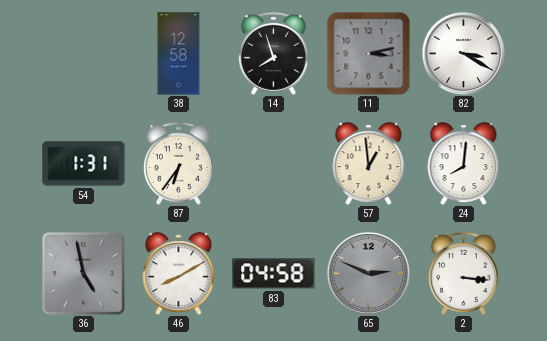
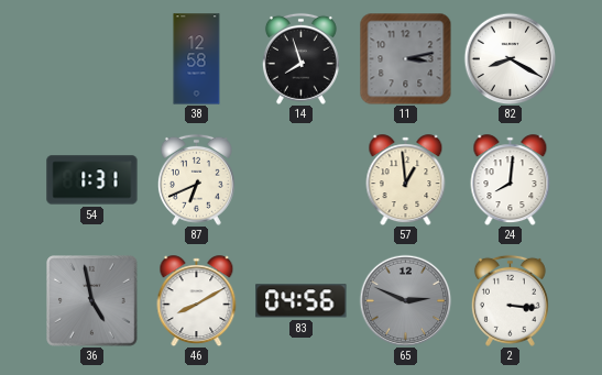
82: 3:20 -> 8:20
87: 6:36 -> 6:41
83: 04:58 -> 04:56
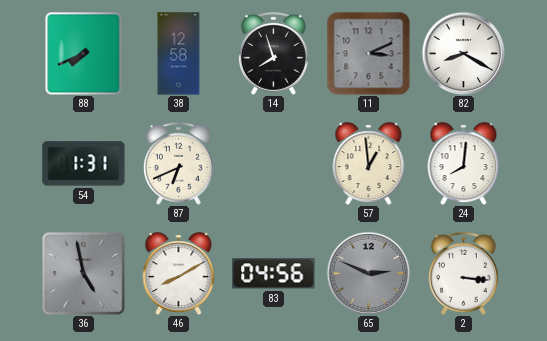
88: none -> 7:41
11: 3:13 -> 3:11
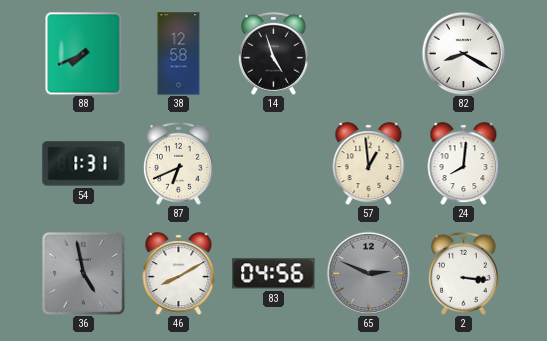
14: 7:57 -> 4:57
11: 3:11 -> none
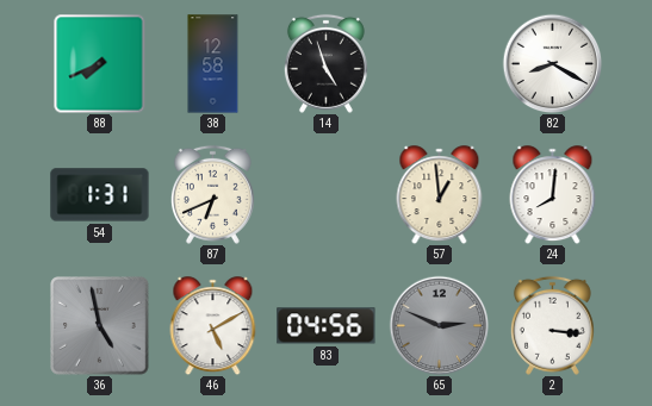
46: 8:10 -> 5:10
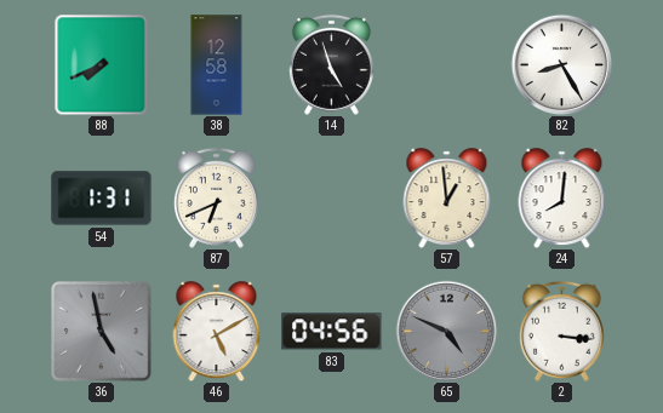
82: 8:20 -> 8:25
65: 2:49 -> 4:49
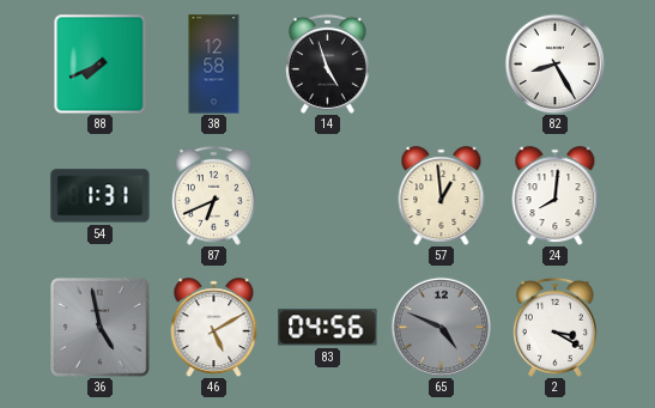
2: 3:16 -> 3:20
